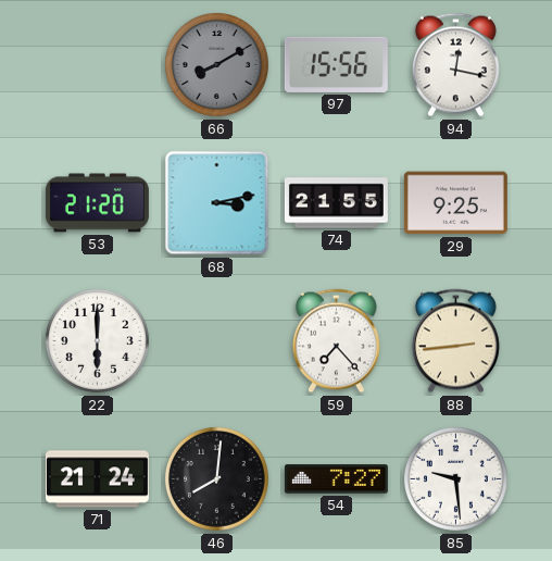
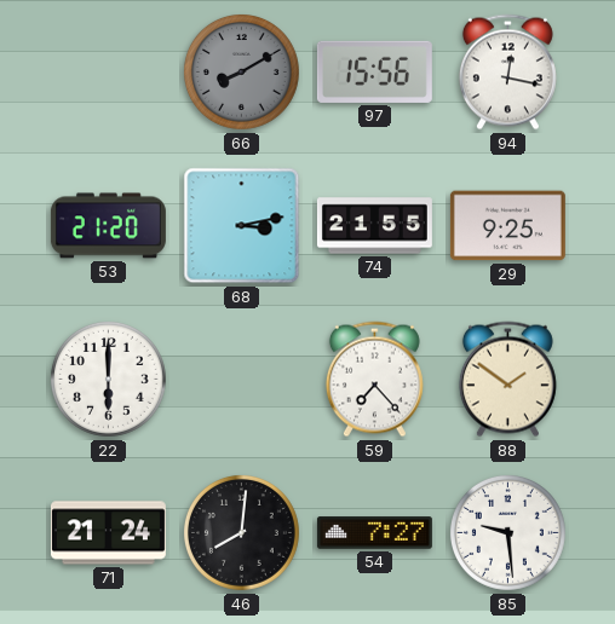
88: 2:44 -> 1:51
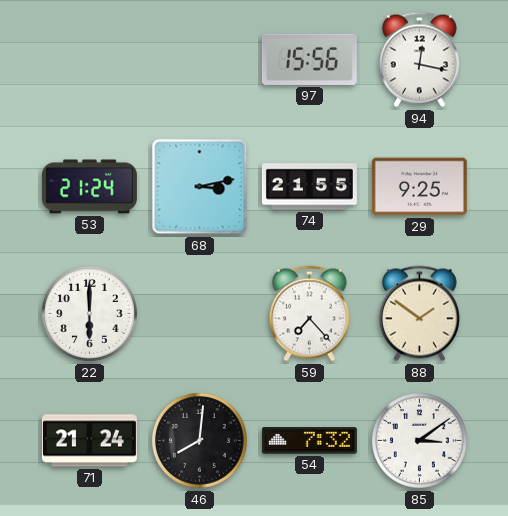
66: 8:10 -> none
53: 21:20 -> 21:24
54: 7:27 -> 7:32
85: 9:29 -> 3:09
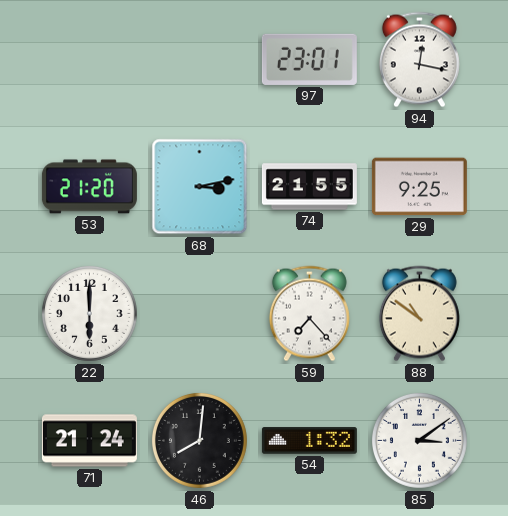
97: 15:56 -> 23:01
53: 21:24 -> 21:20
88: 1:51 -> 10:51
54: 7:32 -> 1:32
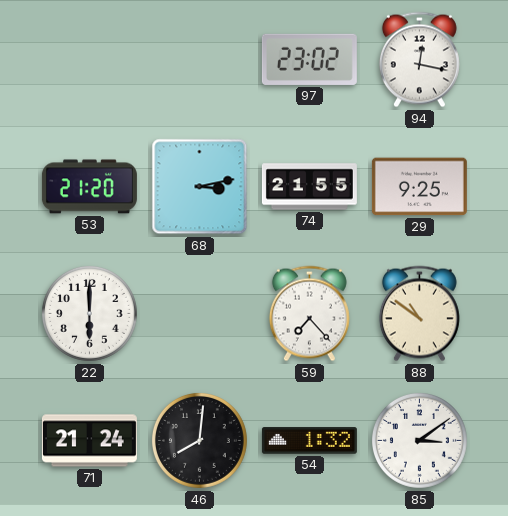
97: 23:01 -> 23:02
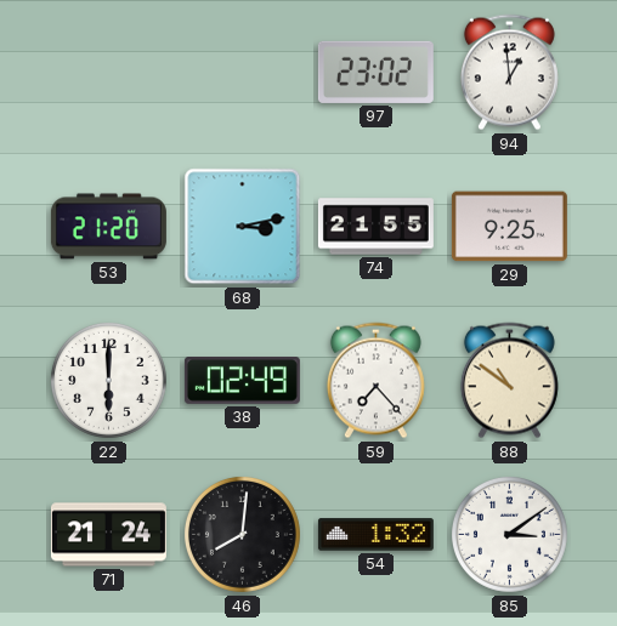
94: 12:17 -> 12:59
38: none -> 02:49
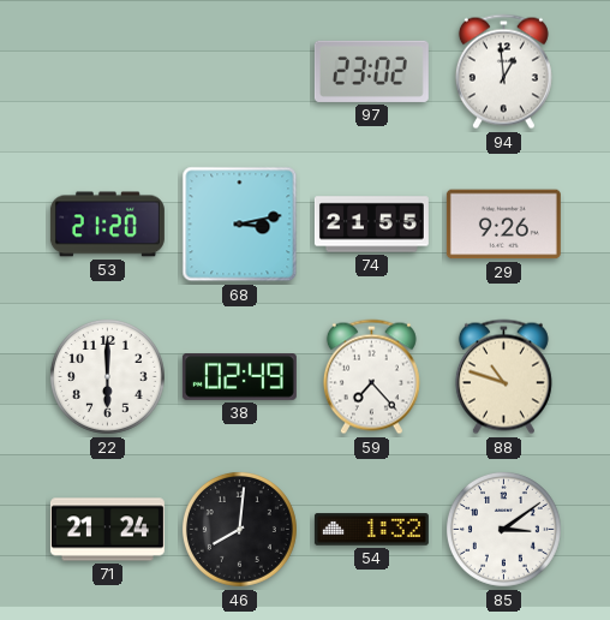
29: 9:25 -> 9:26
88: 10:51 -> 10:48
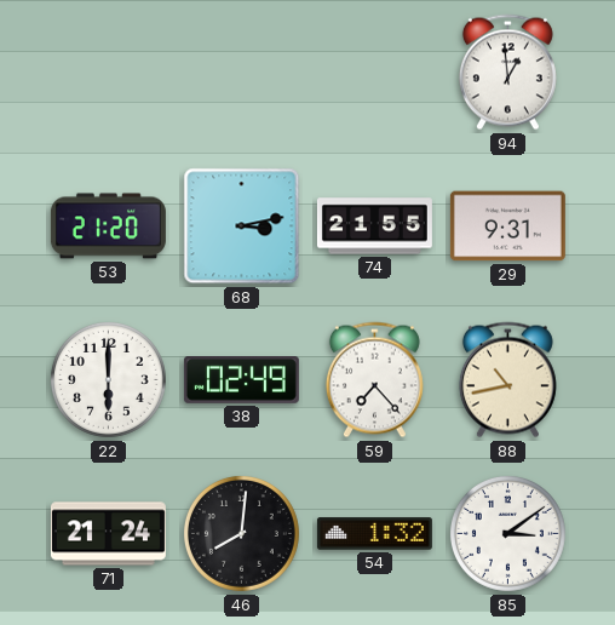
97: 23:02 -> none
29: 9:26 -> 9:31
88: 10:48 -> 10:43
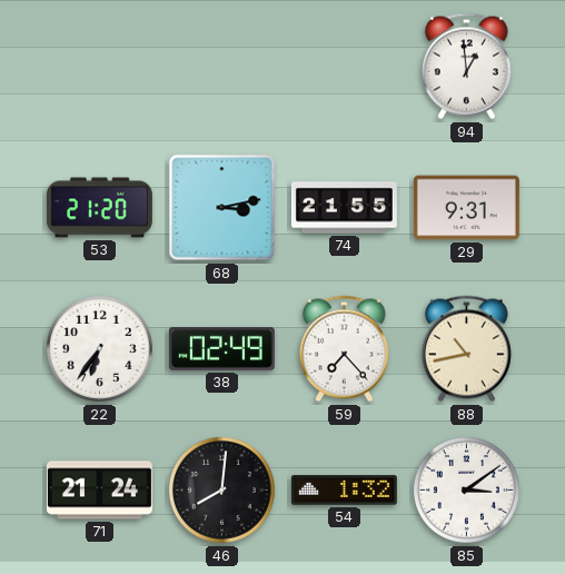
22: 6:00 -> 6:36
